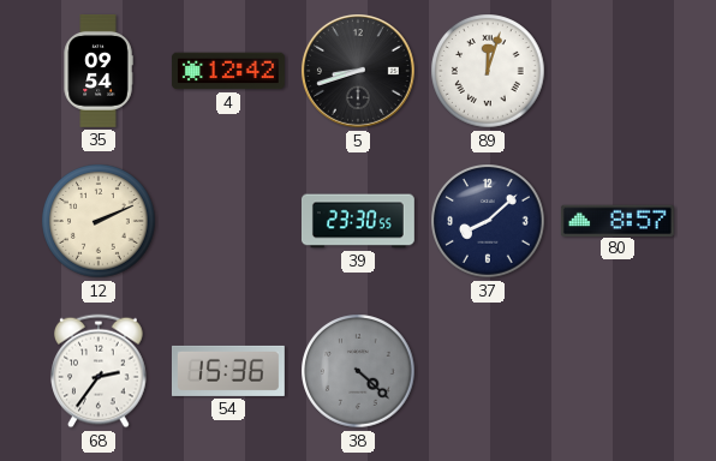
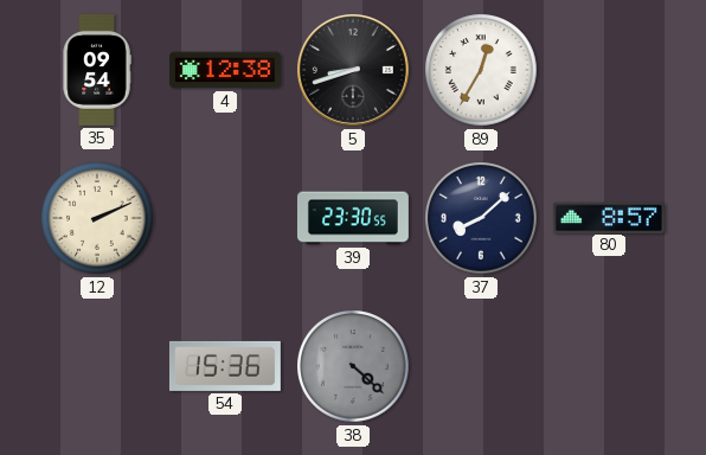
4: 12:42 -> 12:38
89: 12:03 -> 12:35
68: 2:36 -> none
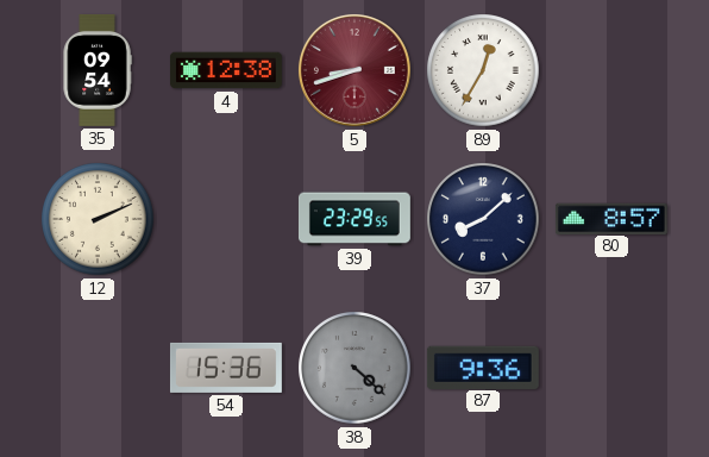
5 dial: black -> burgundy
39: 23:30 -> 23:29
87: none -> 9:36
